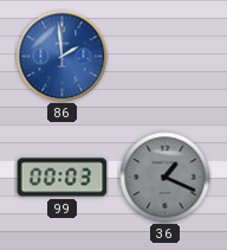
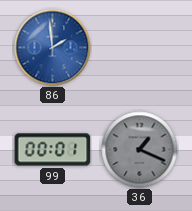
99: 00:03 -> 00:01
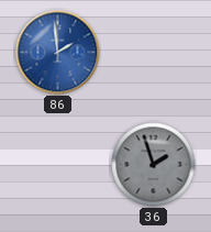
99: 00:01 -> none
36: 1:19 -> 1:57
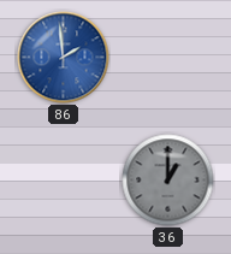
36: 1:57 -> 1:00
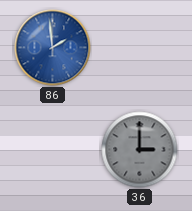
36: 1:00 -> 3:00
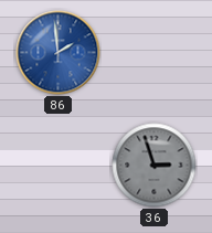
36: 3:00 -> 2:57
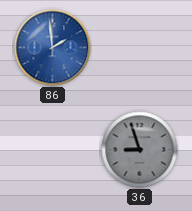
36: 2:57 -> 8:57
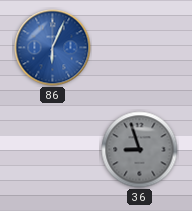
86: 1:59 -> 6:04
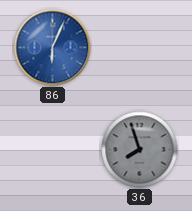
36: 8:57 -> 7:57
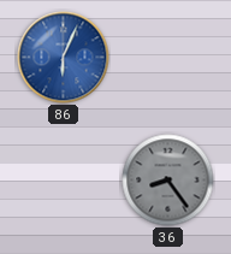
36: 7:57 -> 8:24
